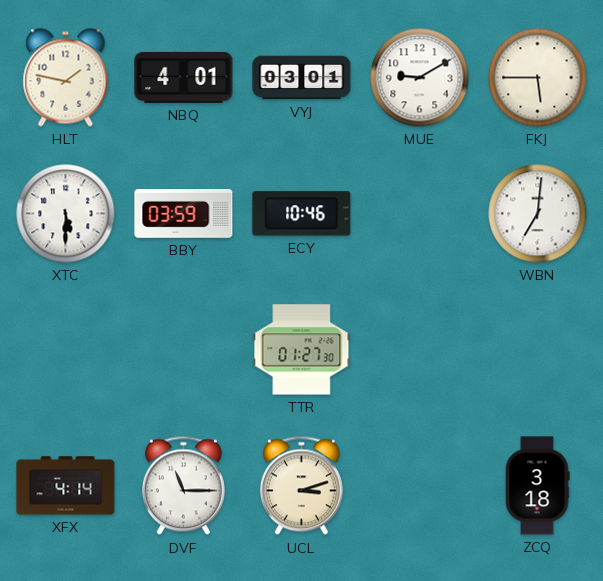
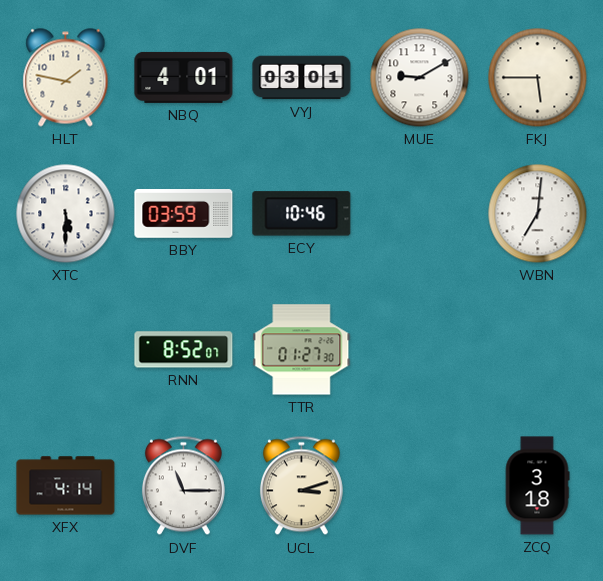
RNN: none -> 8:52
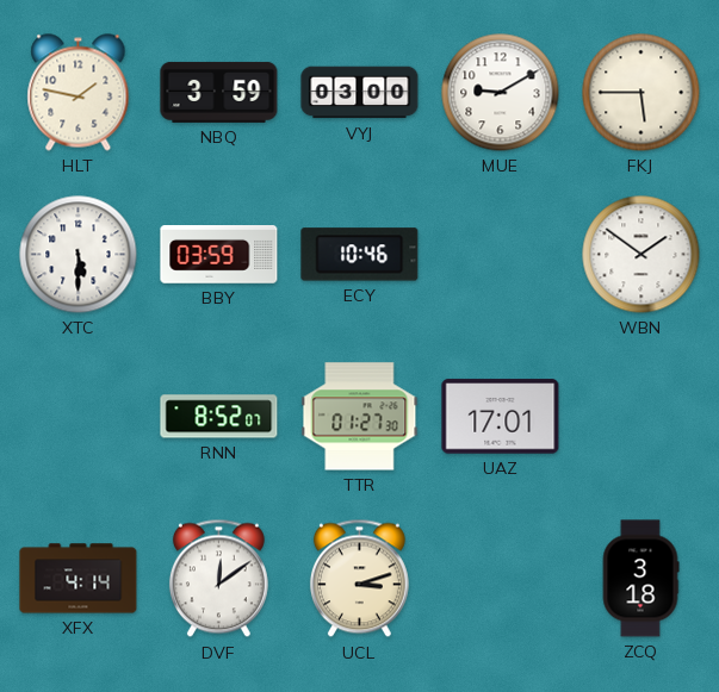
NBQ: 4:01 -> 3:59
VYJ: 03:01 -> 03:00
WBN: 7:01 -> 1:51
UAZ: none -> 17:01
DVF: 11:15 -> 12:09
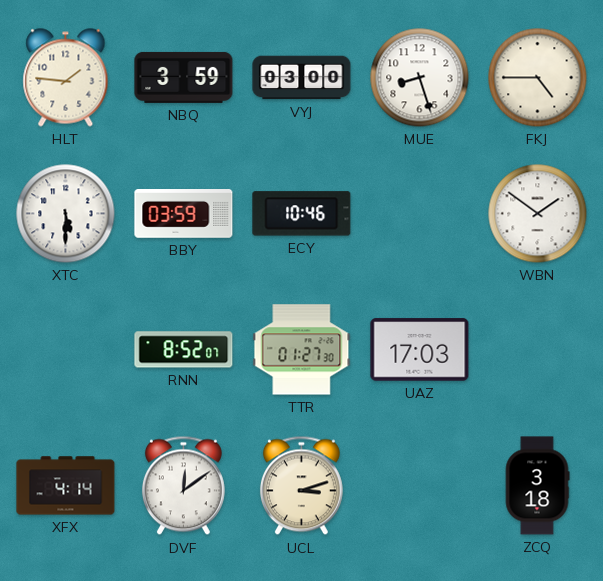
HLT: 1:47 -> 1:46
MUE: 9:10 -> 8:27
FKJ: 5:45 -> 4:45
UAZ: 17:01 -> 17:03
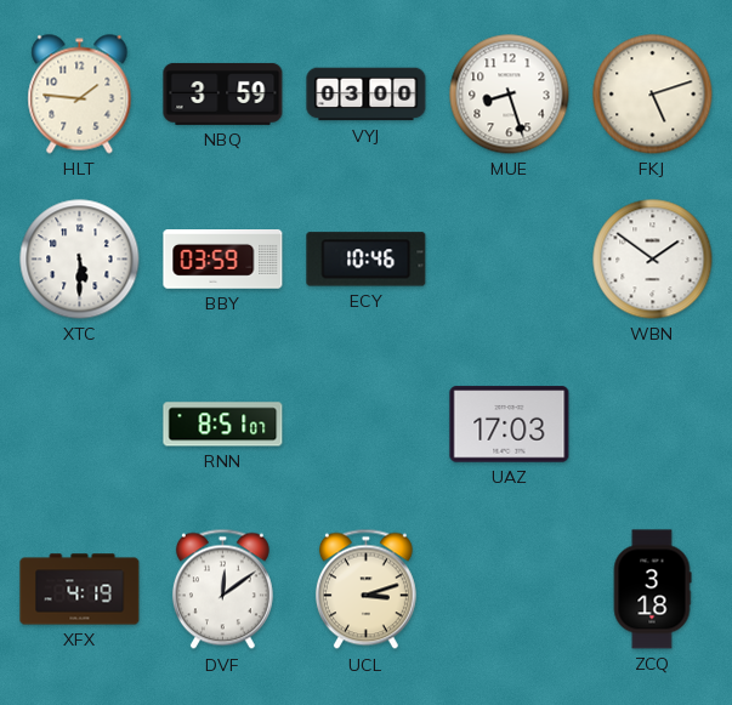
FKJ: 4:45 -> 5:12
RNN: 8:52 -> 8:51
TTR: 01:27 -> none
XFX: 4:14 -> 4:19
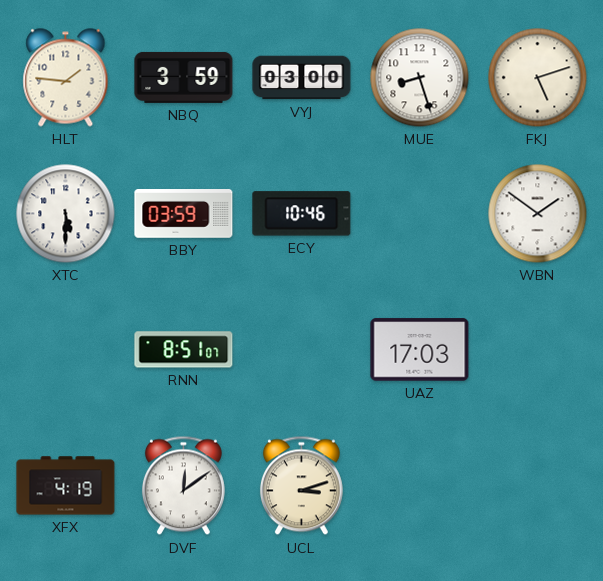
ZCQ: 3:18 -> none
